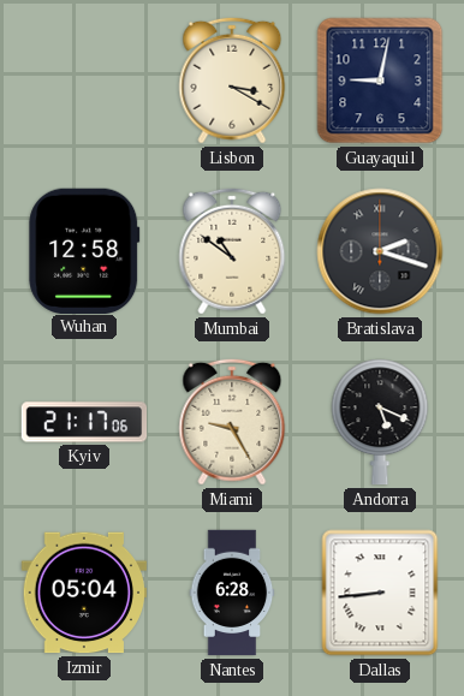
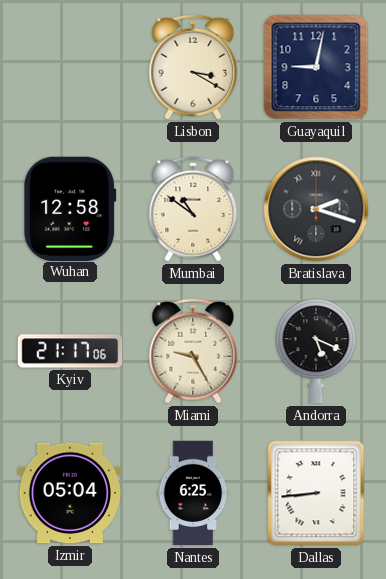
Nantes: 6:28 -> 6:25
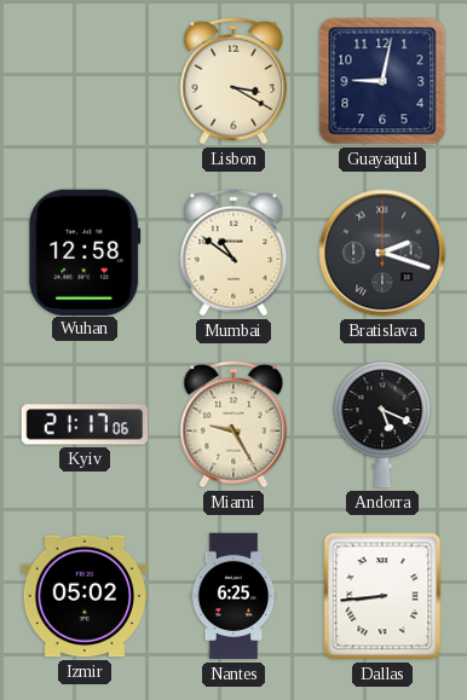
Izmir: 05:04 -> 05:02
